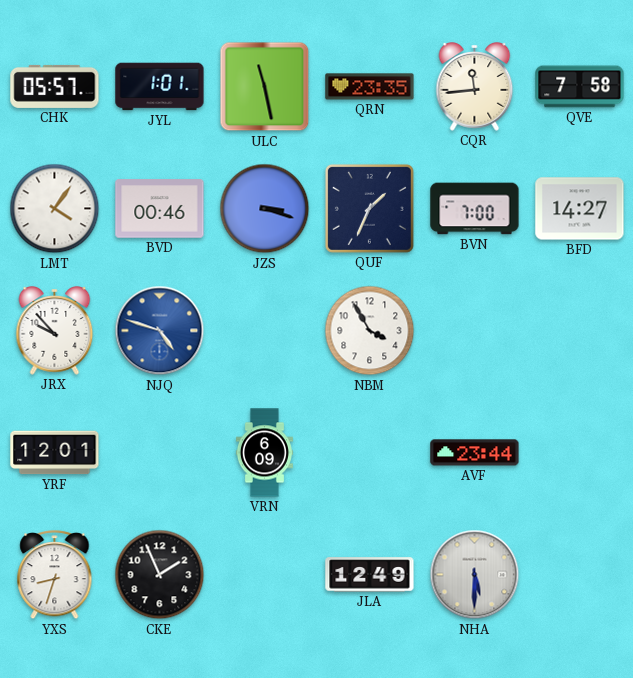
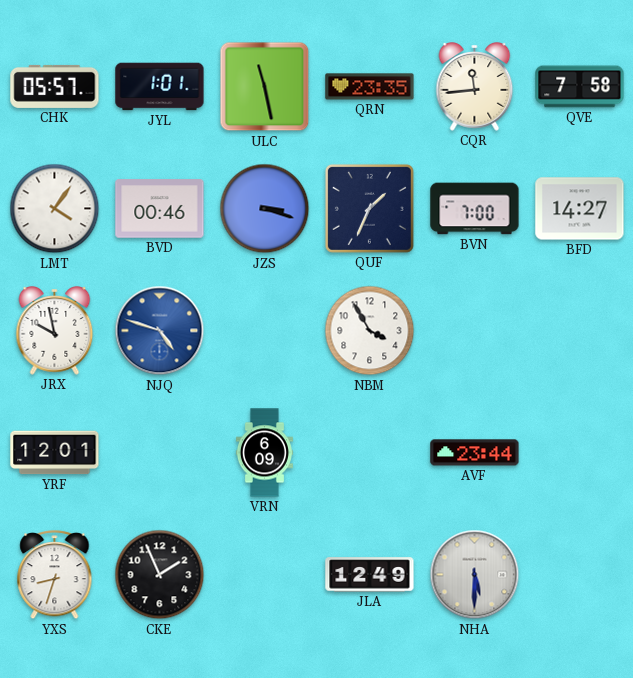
JRX: 9:53 -> 9:58
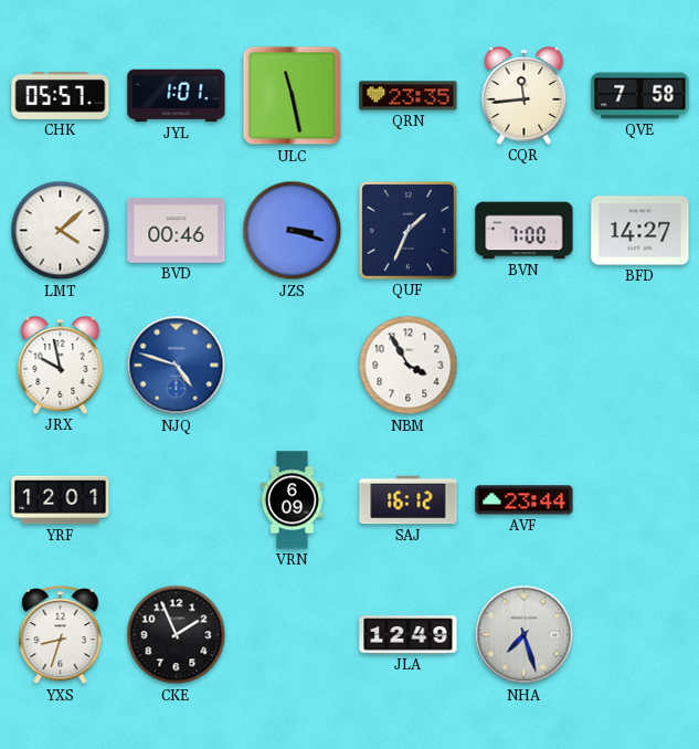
LMT: 4:06 -> 4:08
SAJ: none -> 16:12
NHA: 5:30 -> 7:27
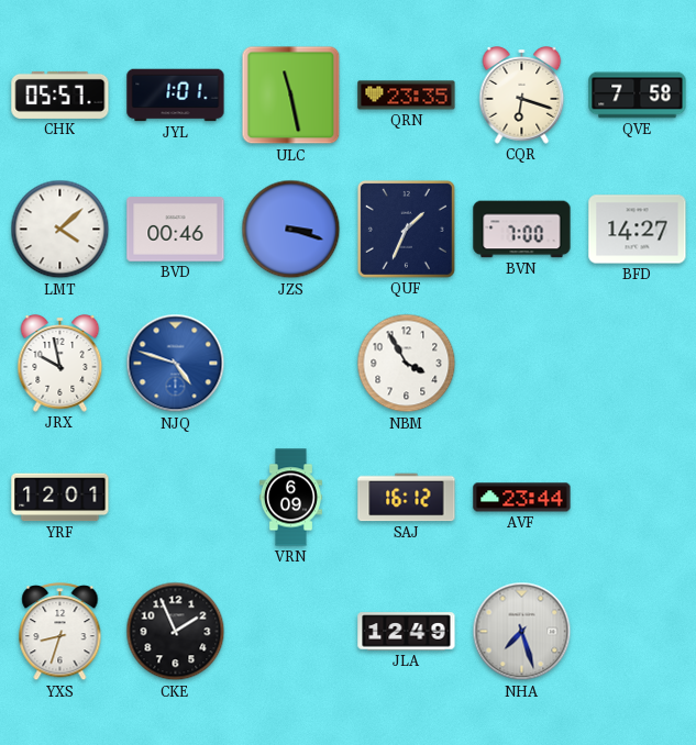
CQR: 11:44 -> 6:18
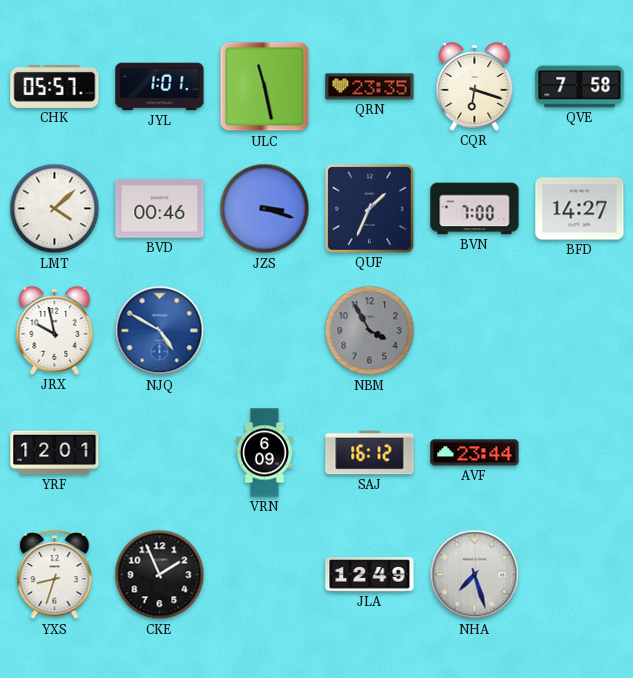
NJQ: 4:48 -> 4:50
NBM dial: white -> grey
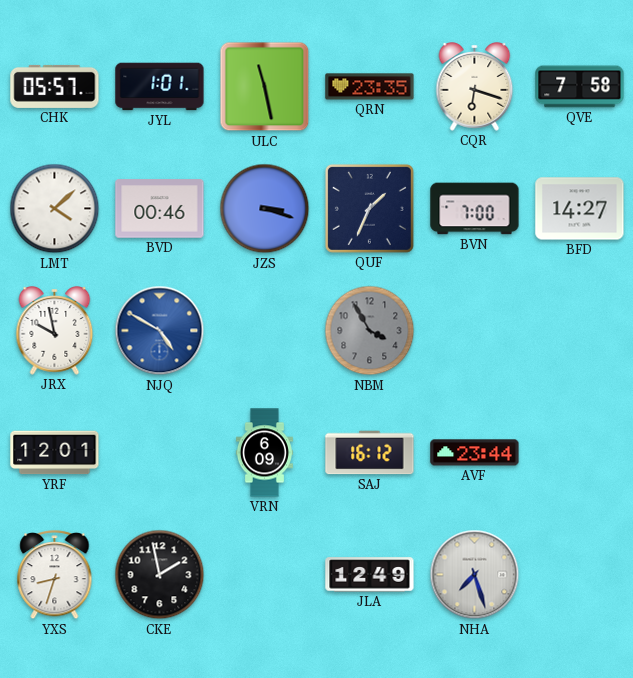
CKE: 1:56 -> 1:58
